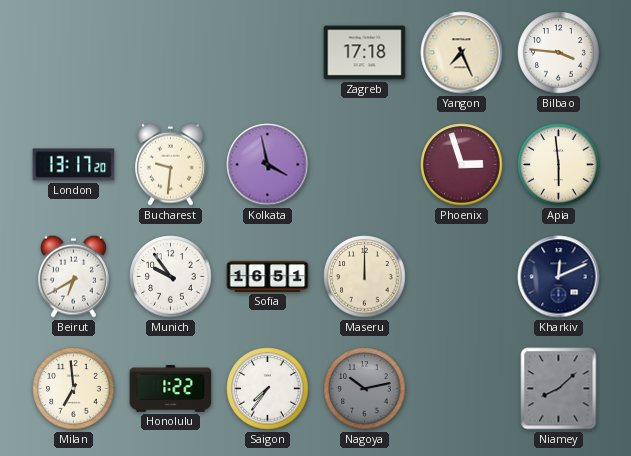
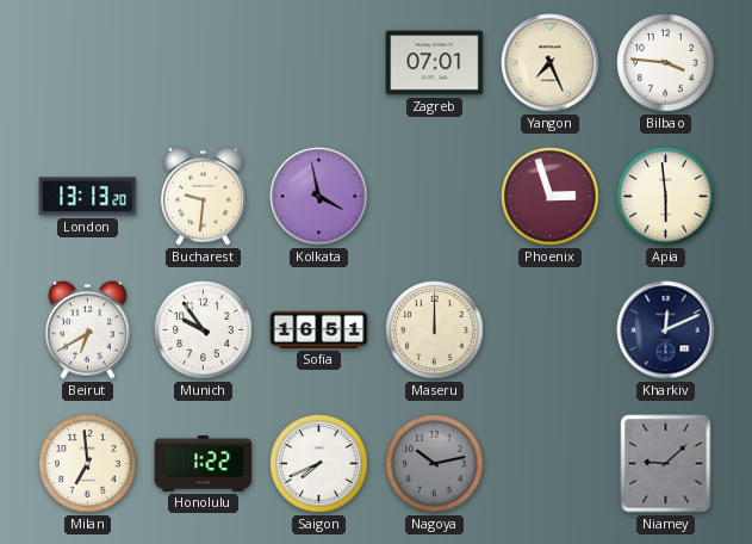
Zagreb: 17:18 -> 07:01
London: 13:17 -> 13:13
Saigon: 7:36 -> 7:41
Niamey: 8:08 -> 9:08
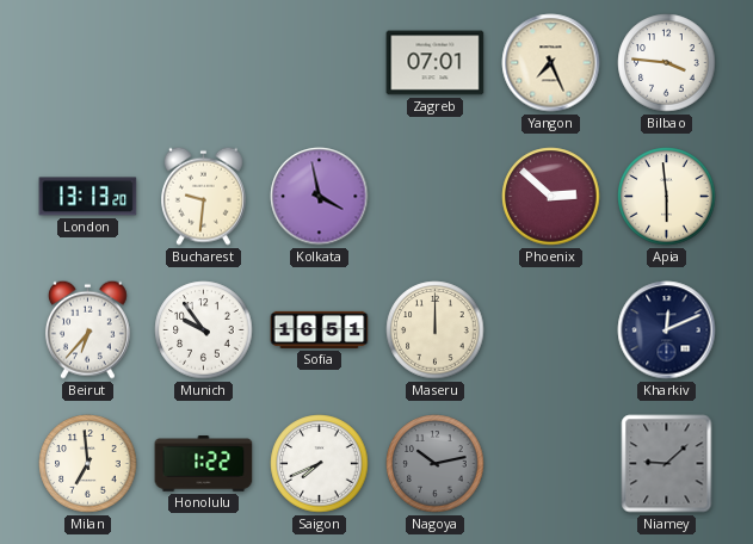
Phoenix: 2:57 -> 2:52
Beirut: 6:40 -> 6:37
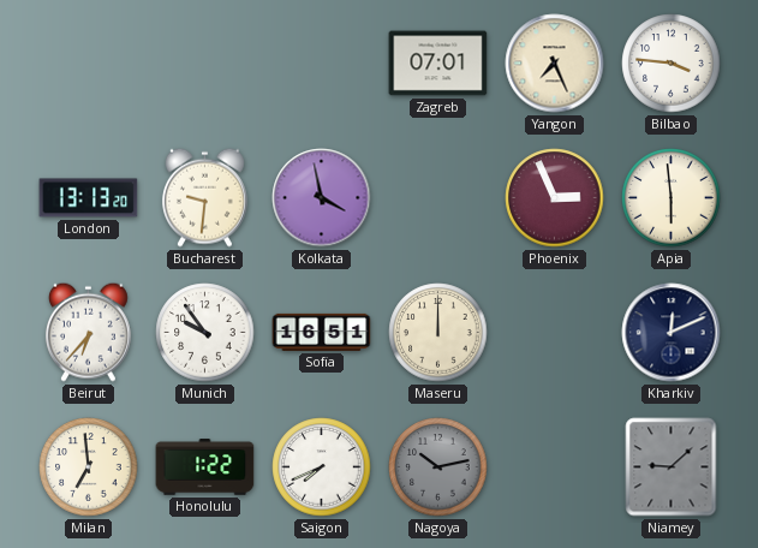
Phoenix: 2:52 -> 2:56
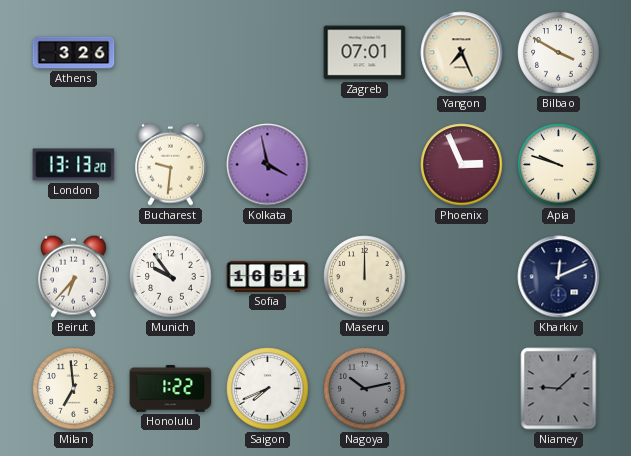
Athens: none -> 3:26
Bilbao: 3:46 -> 3:50
Apia: 5:59 -> 9:48
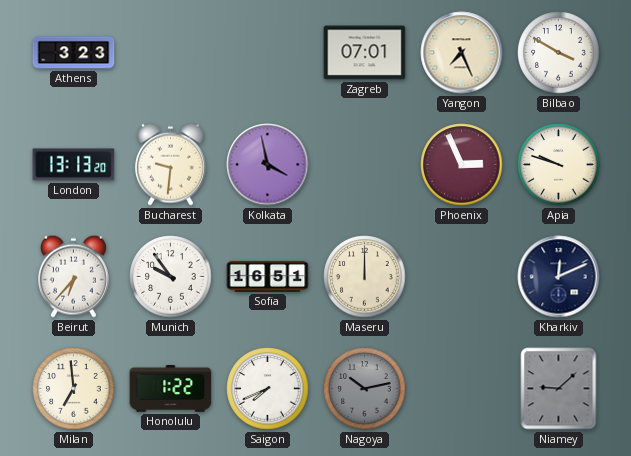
Athens: 3:26 -> 3:23
